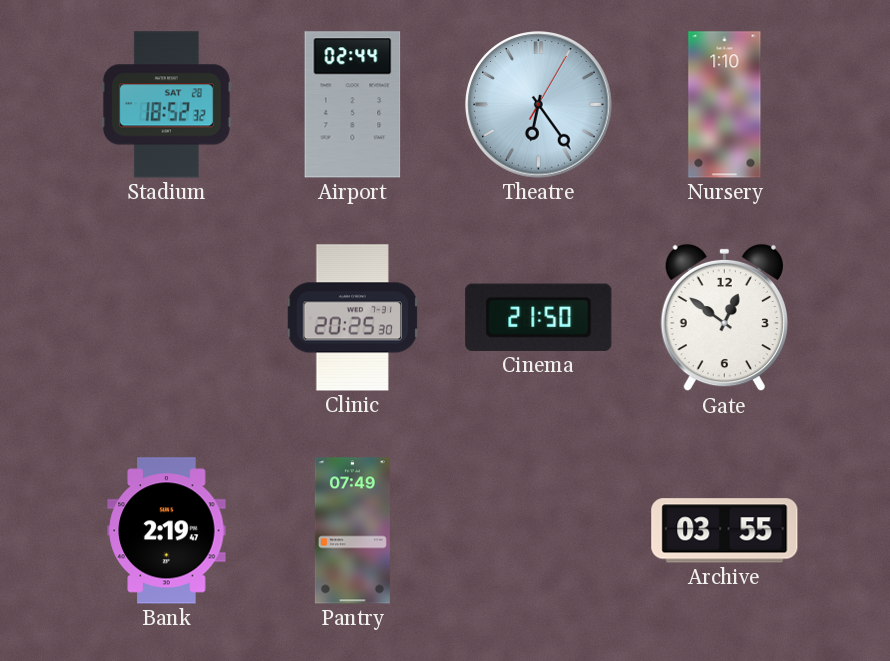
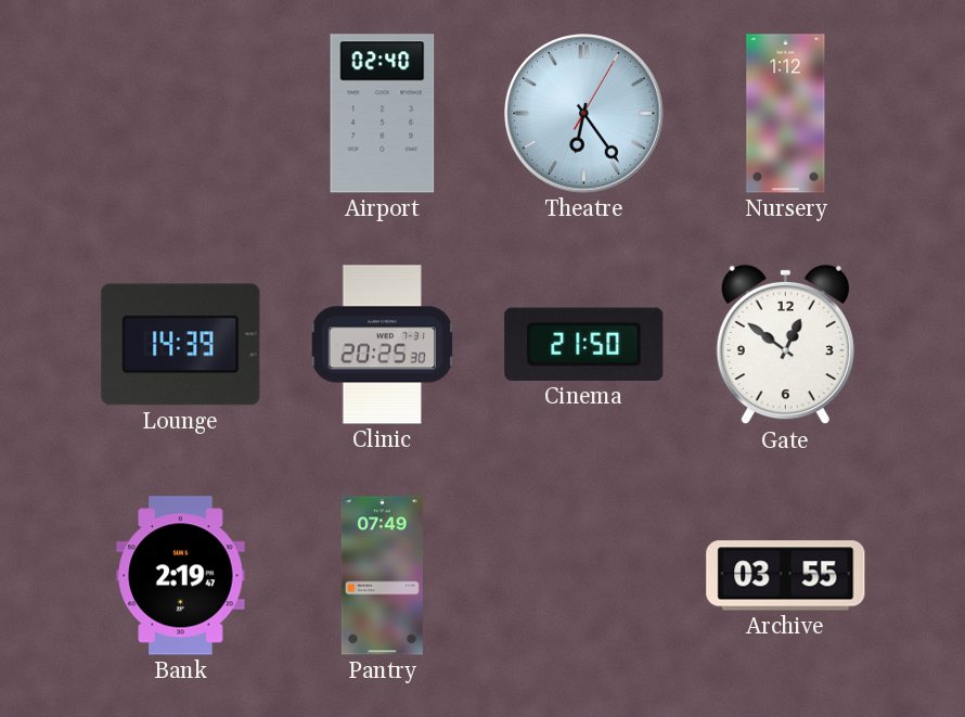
Stadium: 18:52 -> none
Airport: 02:44 -> 02:40
Nursery: 1:10 -> 1:12
Lounge: none -> 14:39
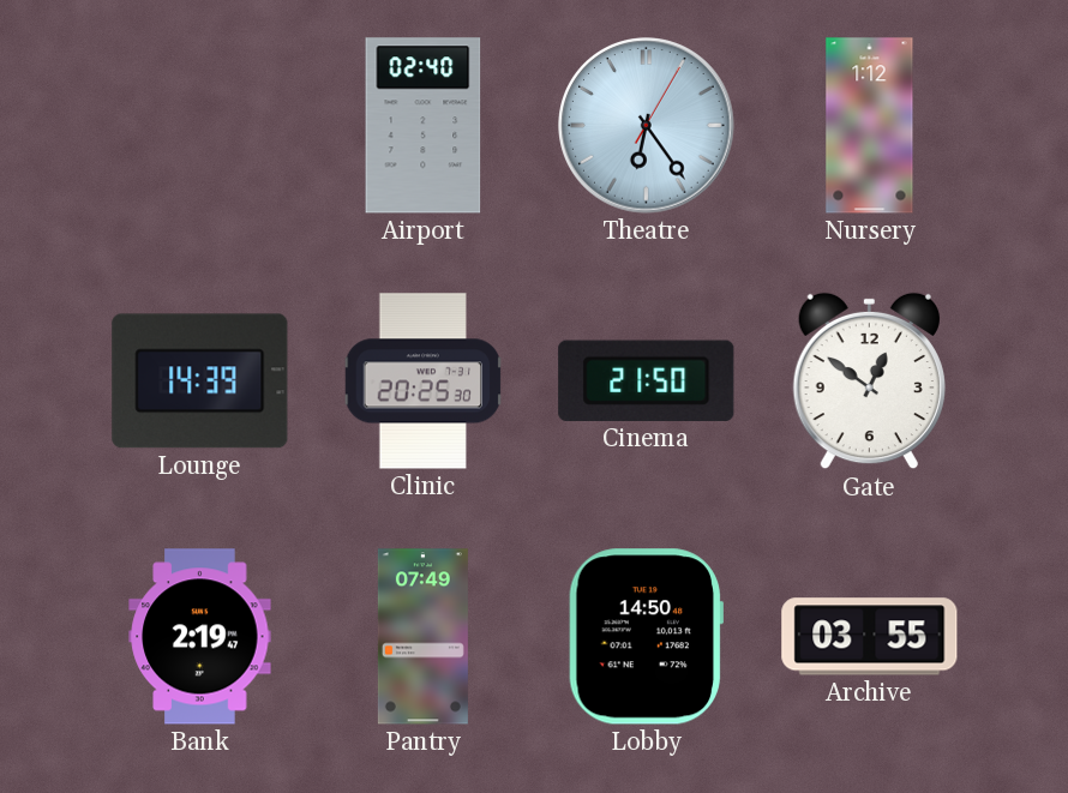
Lobby: none -> 14:50
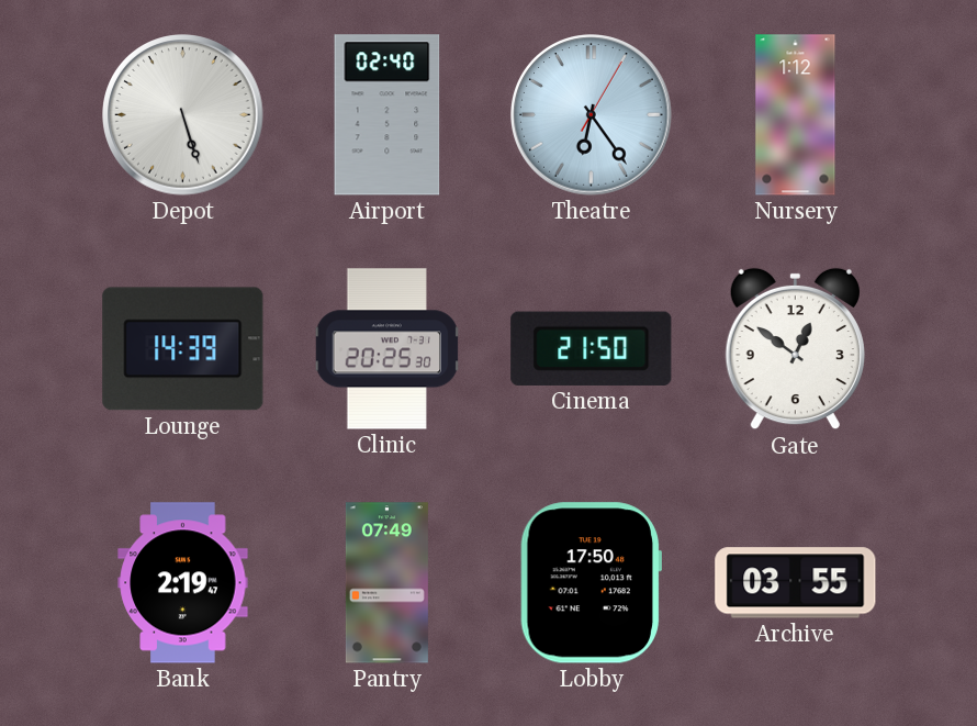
Depot: none -> 5:27
Lobby: 14:50 -> 17:50
